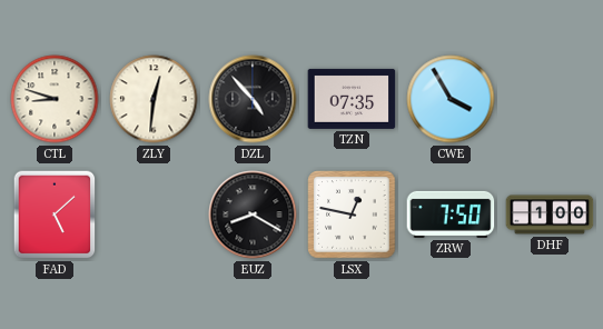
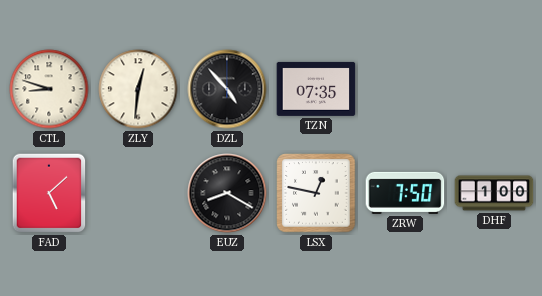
CWE: 3:55 -> none
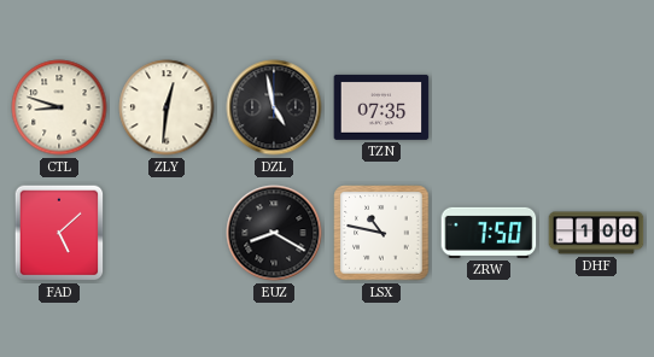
DZL: 4:53 -> 4:58
LSX: 12:47 -> 10:47
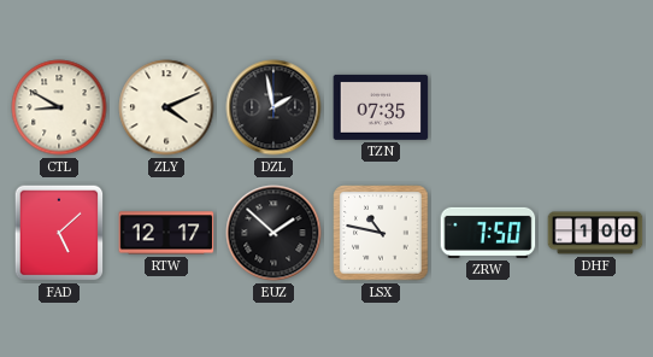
CTL: 8:48 -> 8:50
ZLY: 12:31 -> 4:11
DZL: 4:58 -> 1:58
RTW: none -> 12:17
EUZ: 8:20 -> 1:52
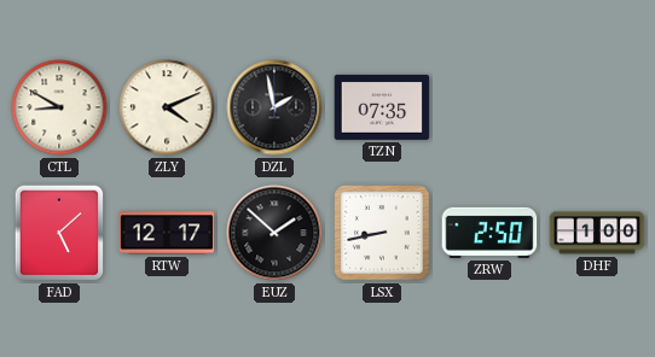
LSX: 10:47 -> 8:43
ZRW: 7:50 -> 2:50
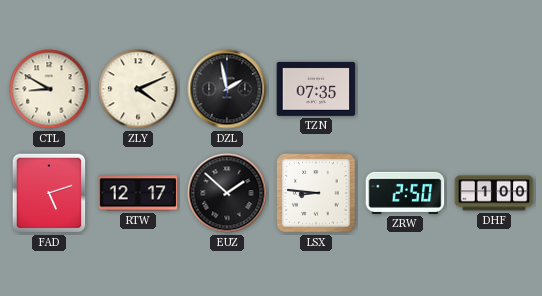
FAD: 5:08 -> 5:12
LSX: 8:43 -> 8:46
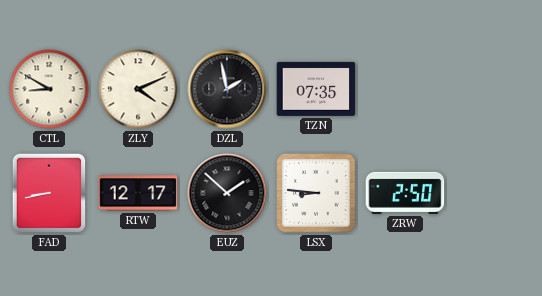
FAD: 5:12 -> 8:43
DHF: 1:00 -> none
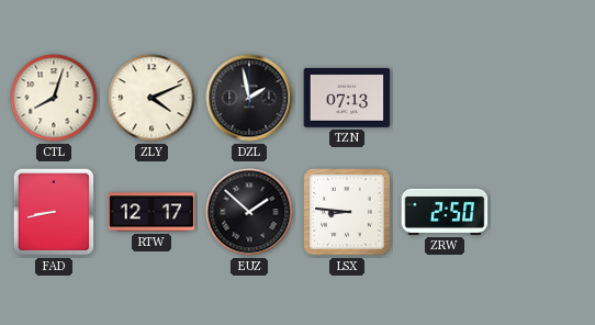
CTL: 8:50 -> 8:03
TZN: 07:35 -> 07:13
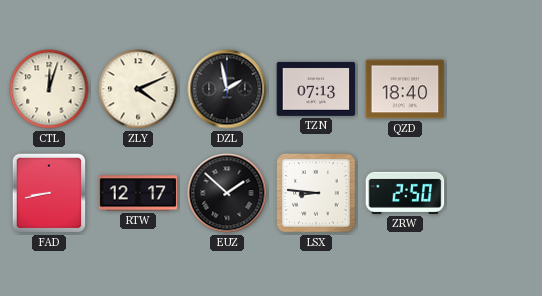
CTL: 8:03 -> 12:03
QZD: none -> 18:40
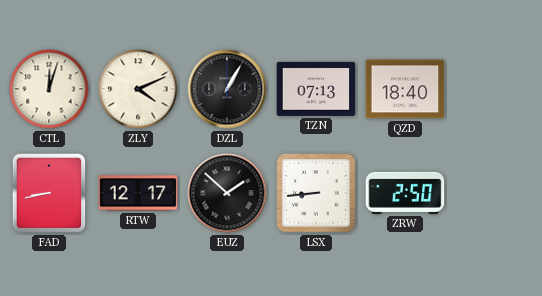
DZL: 1:58 -> 1:05
LSX: 8:46 -> 8:44
